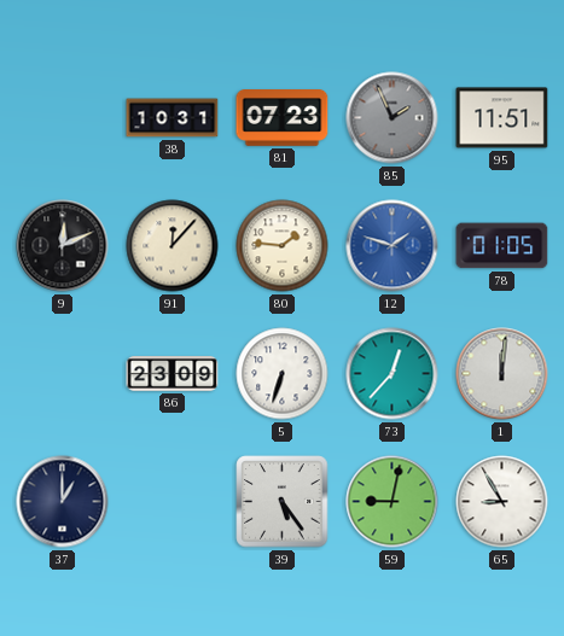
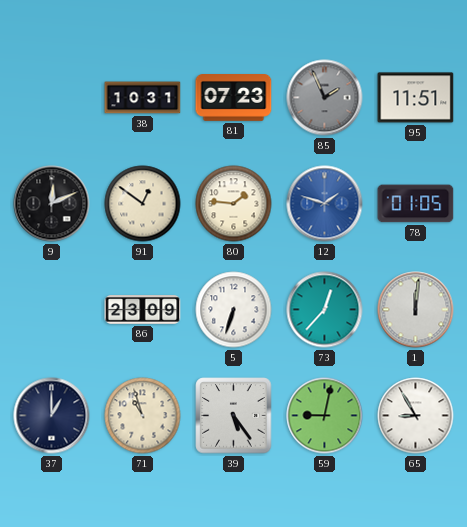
91: 12:07 -> 12:51
71: none -> 10:57
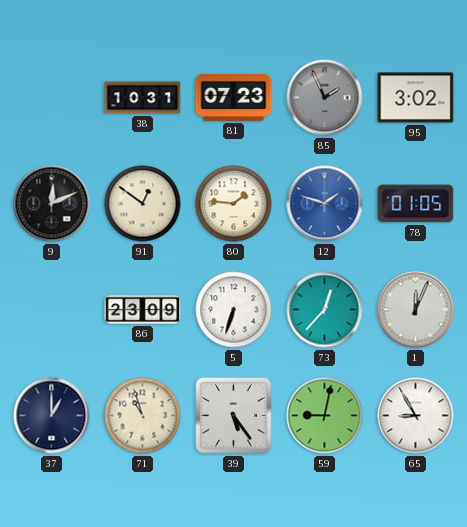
95: 11:51 -> 3:02
1: 12:01 -> 12:04
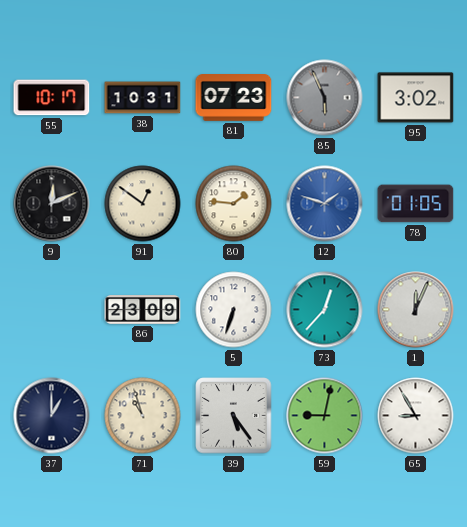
55: none -> 10:17
85: 1:56 -> 5:56
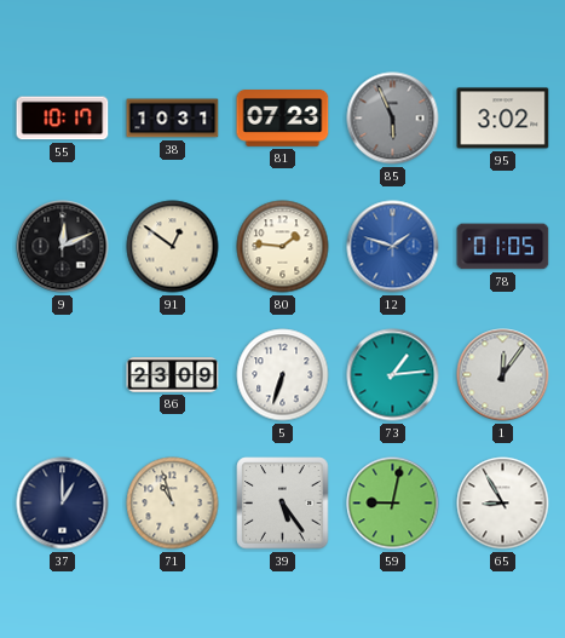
73: 12:37 -> 1:14
1: 12:04 -> 12:06
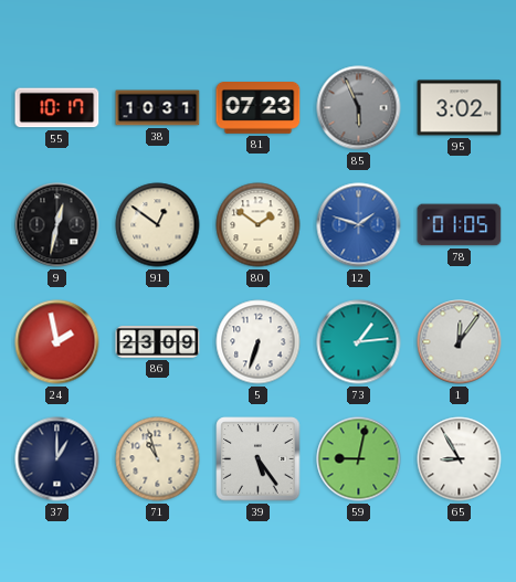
9: 12:11 -> 12:32
80: 1:46 -> 1:51
24: none -> 1:58
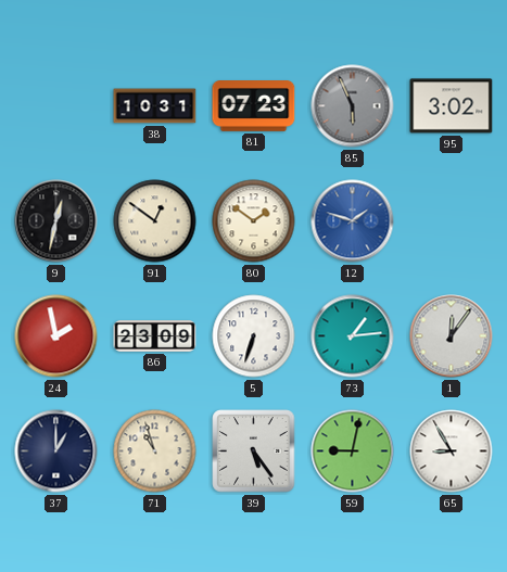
55: 10:17 -> none
78: 01:05 -> none
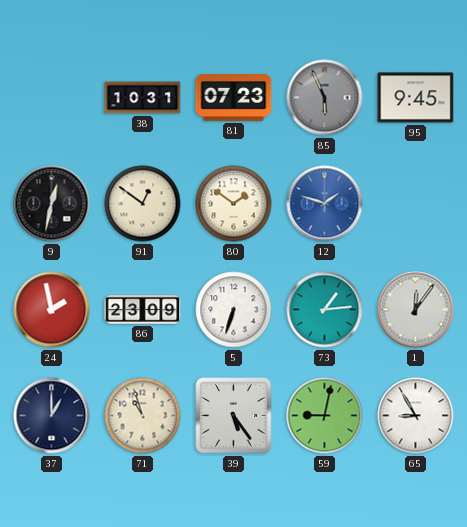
95: 3:02 -> 9:45
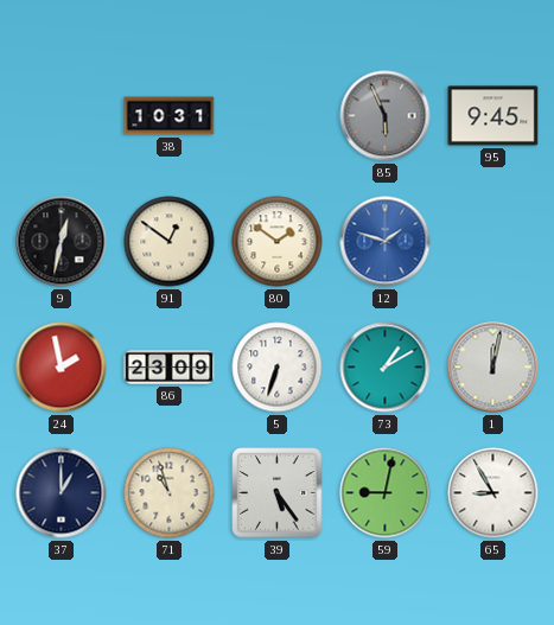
81: 07:23 -> none
73: 1:14 -> 1:10
1: 12:06 -> 12:02
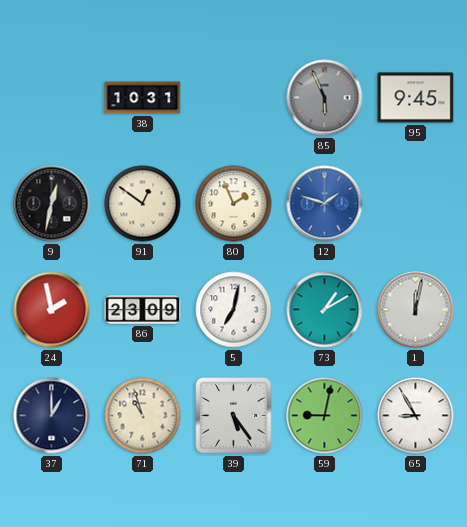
80: 1:51 -> 1:56
5: 6:33 -> 7:02
